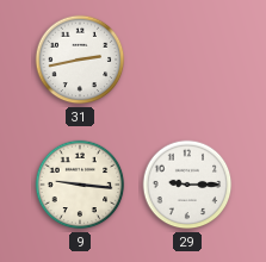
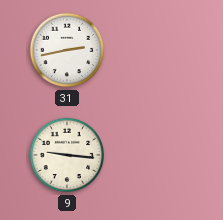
29: 9:15 -> none
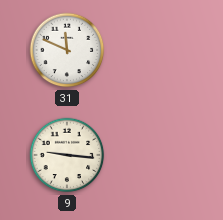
31: 2:43 -> 11:49
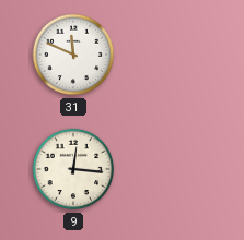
9: 9:16 -> 12:16
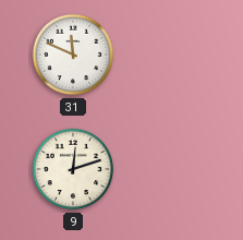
9: 12:16 -> 12:12
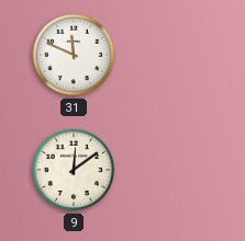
9: 12:12 -> 12:09
